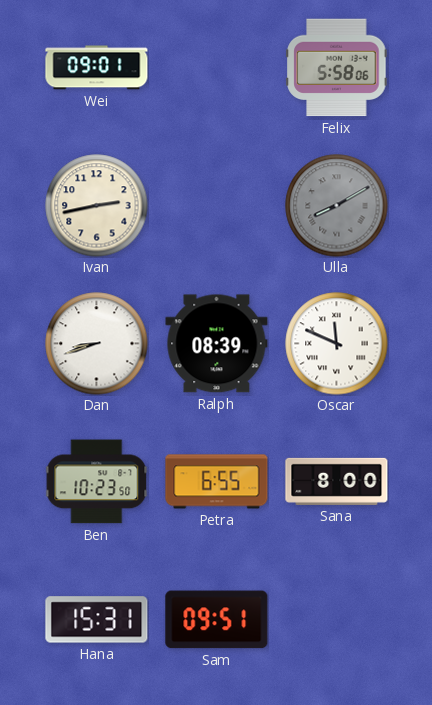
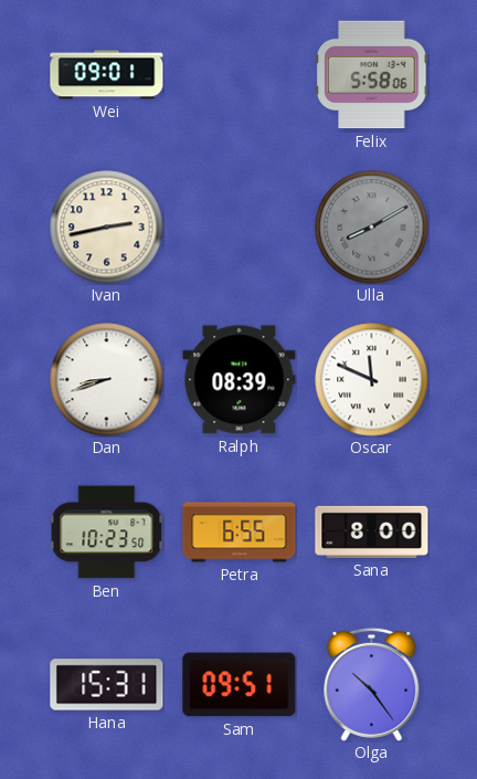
Olga: none -> 10:24
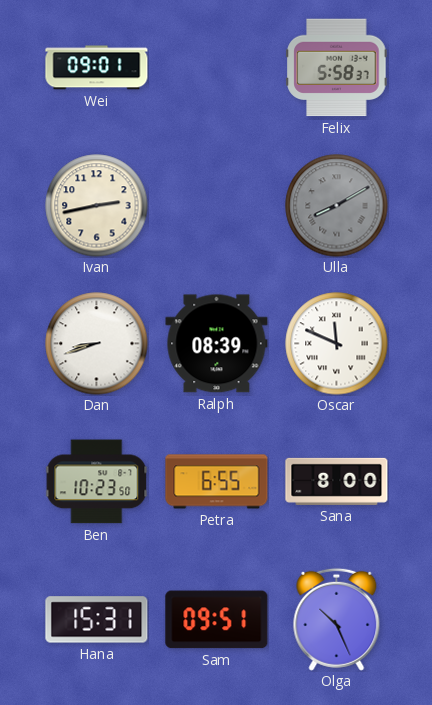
Felix: 5:58:06 -> 5:58:37
Olga: 10:24 -> 10:26
